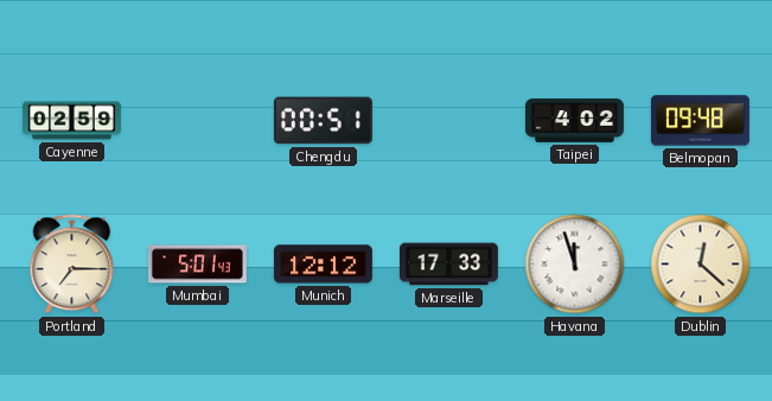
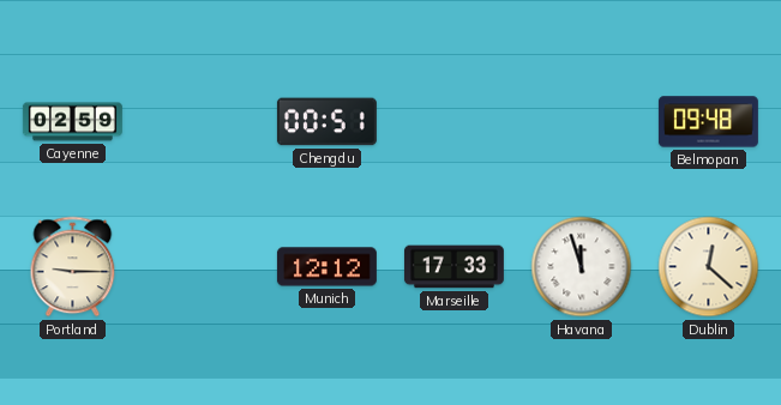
Taipei: 4:02 -> none
Portland: 7:15 -> 9:15
Mumbai: 5:01 -> none
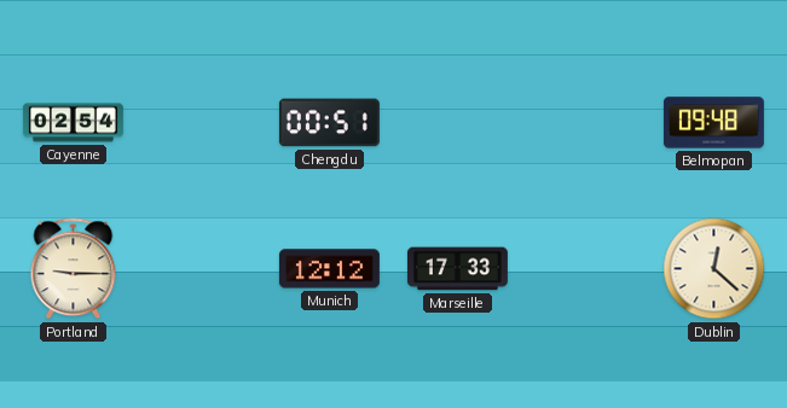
Cayenne: 02:59 -> 02:54
Havana: 11:57 -> none
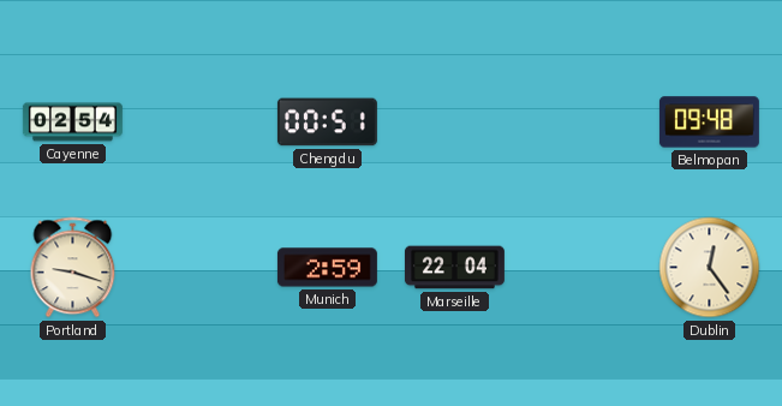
Portland: 9:15 -> 9:18
Munich: 12:12 -> 2:59
Marseille: 17:33 -> 22:04
Dublin: 12:22 -> 12:24
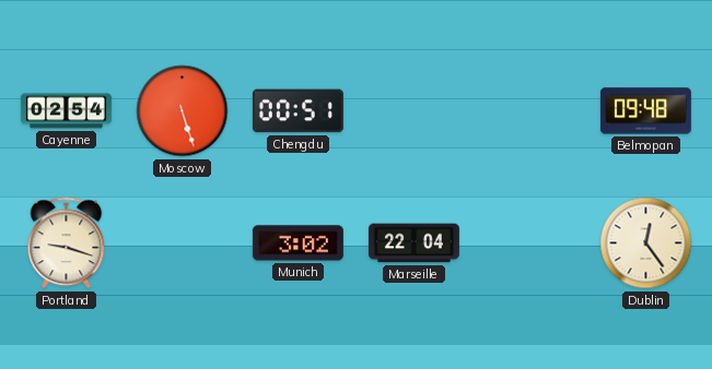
Moscow: none -> 5:27
Munich: 2:59 -> 3:02
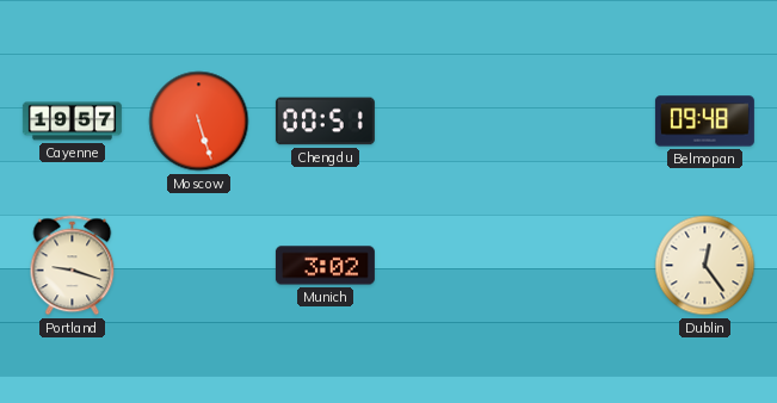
Cayenne: 02:54 -> 19:57
Marseille: 22:04 -> none
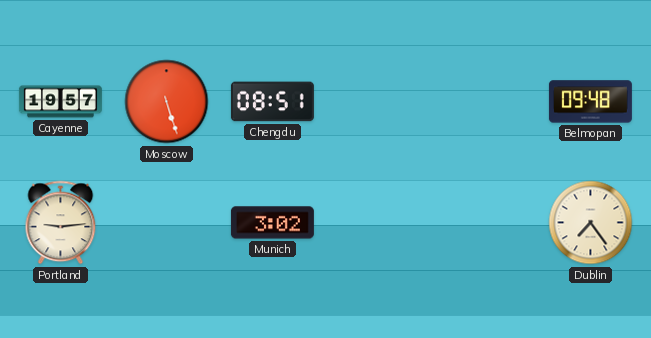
Chengdu: 00:51 -> 08:51
Portland: 9:18 -> 9:14
Dublin: 12:24 -> 7:24
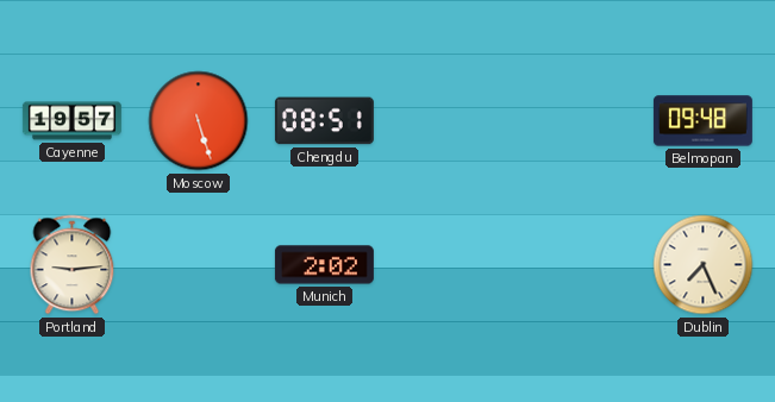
Munich: 3:02 -> 2:02
Dublin: 7:24 -> 7:26
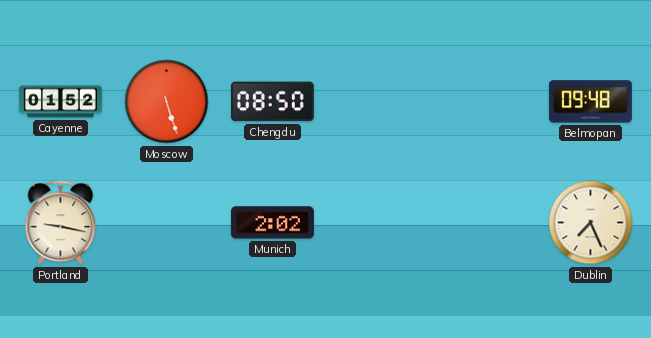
Cayenne: 19:57 -> 01:52
Chengdu: 08:51 -> 08:50
Portland: 9:14 -> 9:17
